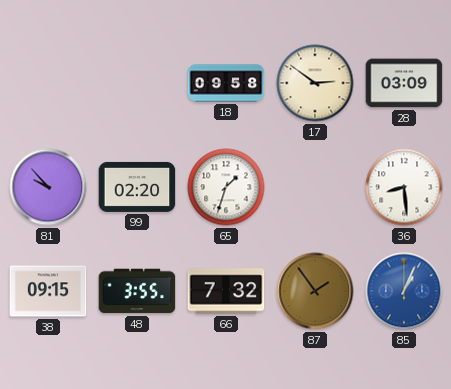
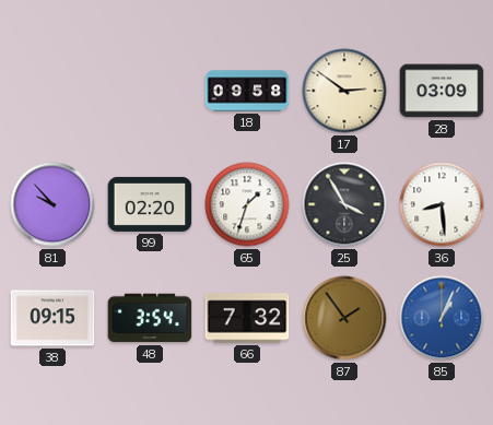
25: none -> 3:55
48: 3:55 -> 3:54
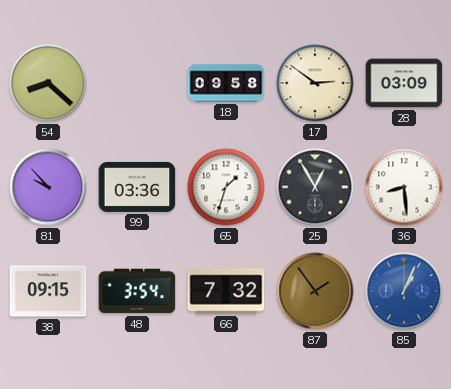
54: none -> 8:22
99: 02:20 -> 03:36
25: 3:55 -> 12:55
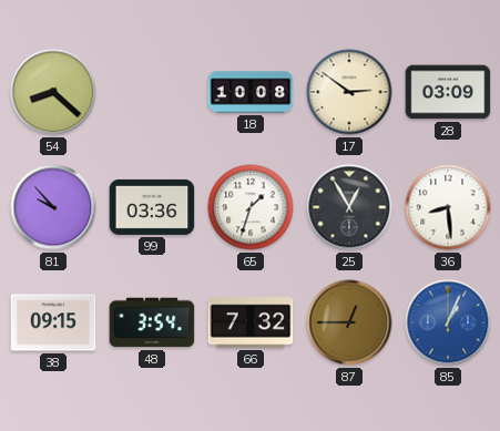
18: 09:58 -> 10:08
87: 1:54 -> 12:45
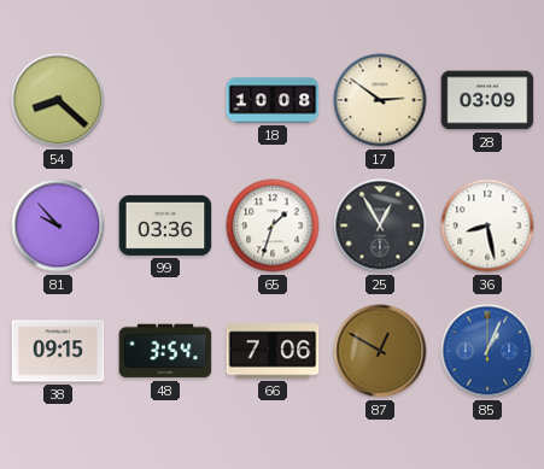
36: 8:29 -> 8:28
66: 7:32 -> 7:06
87: 12:45 -> 12:50
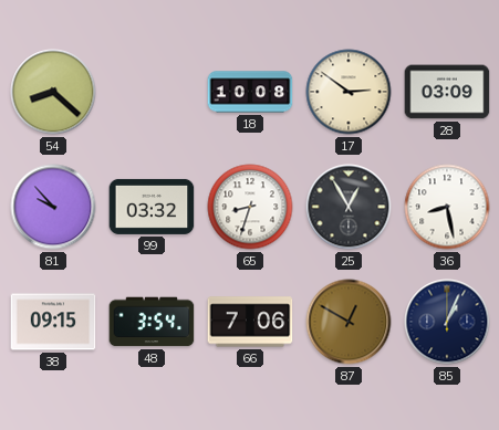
99: 03:36 -> 03:32
65: 1:33 -> 8:33
85 dial: blue -> navy
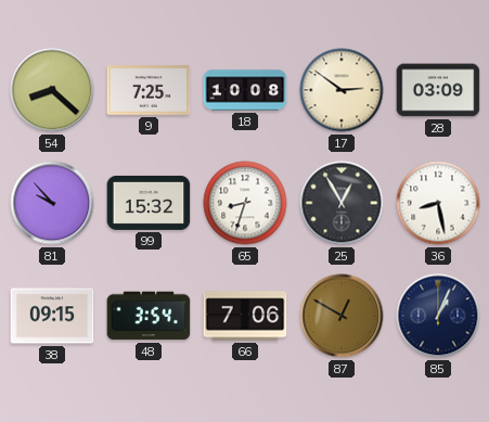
9: none -> 7:25
99: 03:32 -> 15:32
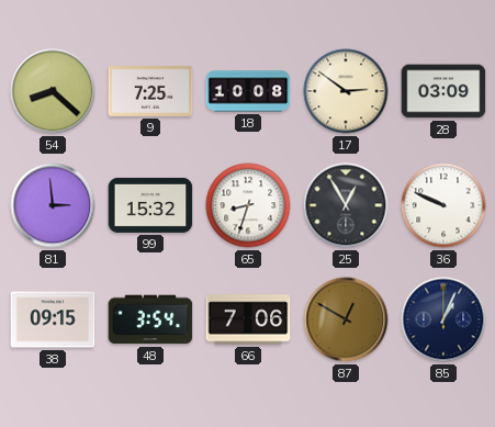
81: 9:53 -> 2:59
36: 8:28 -> 9:49
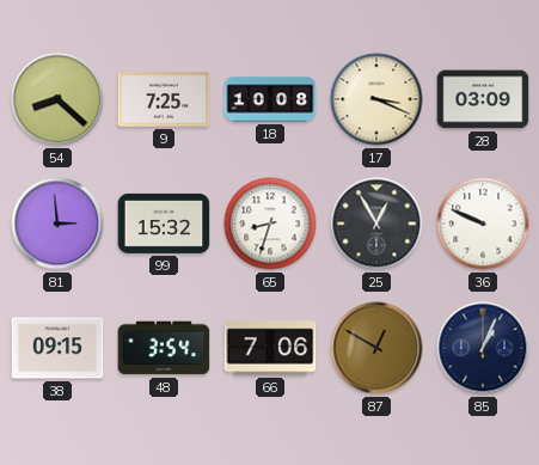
17: 2:51 -> 3:19
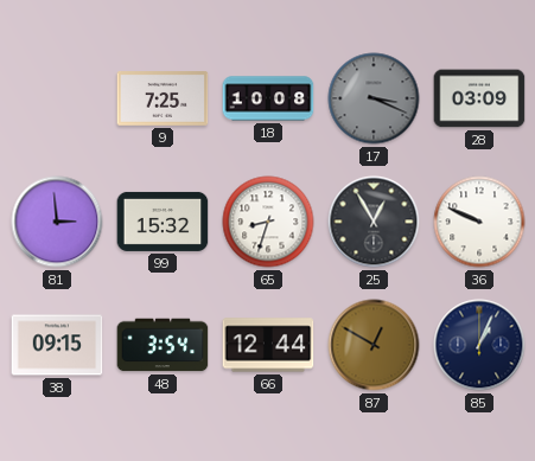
54: 8:22 -> none
17 dial: cream -> grey
66: 7:06 -> 12:44
